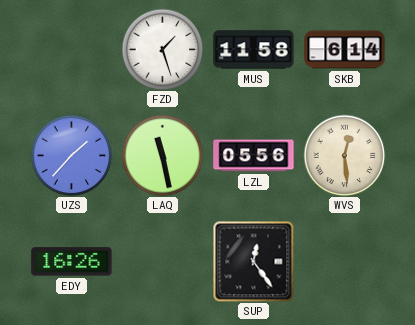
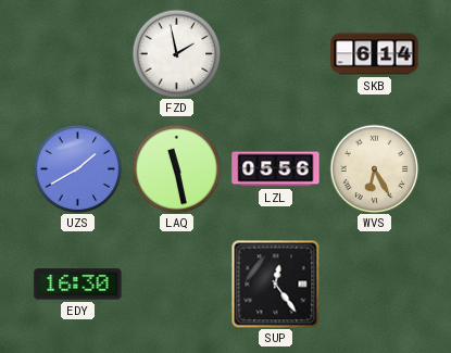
FZD: 1:27 -> 1:58
MUS: 11:58 -> none
UZS: 1:37 -> 1:40
WVS: 12:29 -> 6:25
EDY: 16:26 -> 16:30
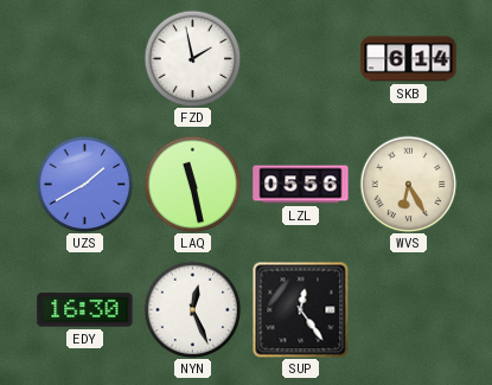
NYN: none -> 12:26
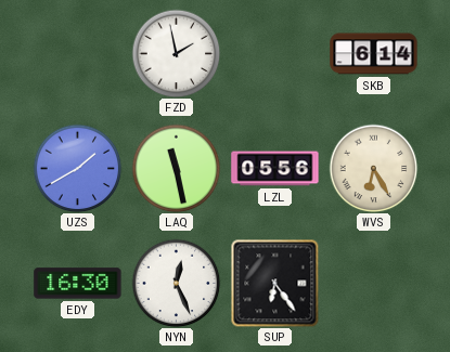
SUP: 12:24 -> 6:24
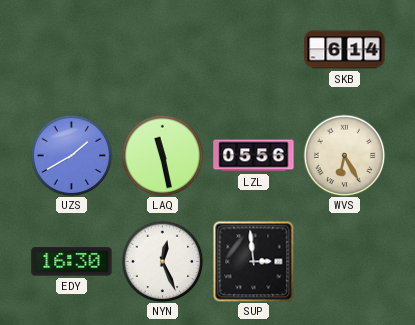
FZD: 1:58 -> none
SUP: 6:24 -> 2:59
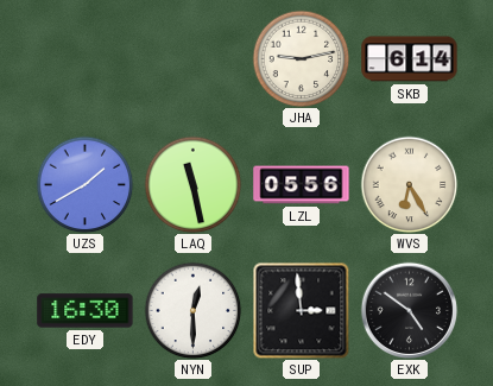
JHA: none -> 9:13
NYN: 12:26 -> 12:30
EXK: none -> 4:51
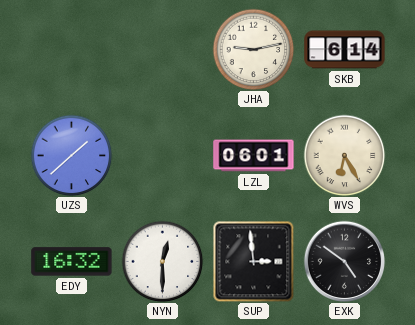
UZS: 1:40 -> 1:38
LAQ: 11:28 -> none
LZL: 05:56 -> 06:01
EDY: 16:30 -> 16:32
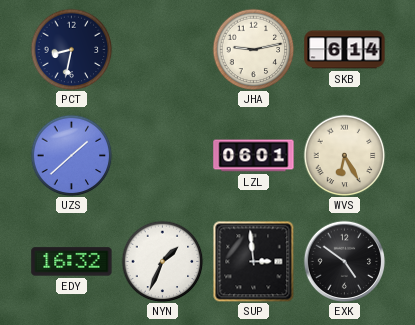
PCT: none -> 8:32
NYN: 12:30 -> 1:34
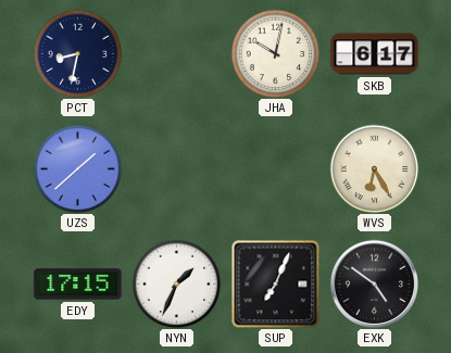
JHA: 9:13 -> 10:02
SKB: 6:14 -> 6:17
LZL: 06:01 -> none
EDY: 16:32 -> 17:15
SUP: 2:59 -> 7:04
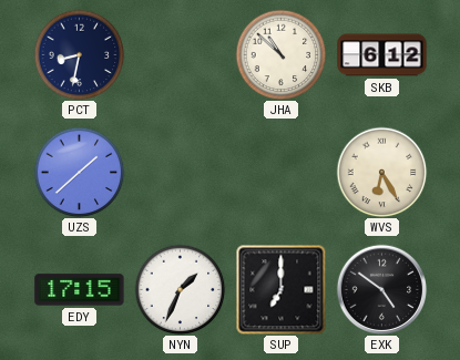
JHA: 10:02 -> 10:52
SKB: 6:17 -> 6:12
SUP: 7:04 -> 7:00
